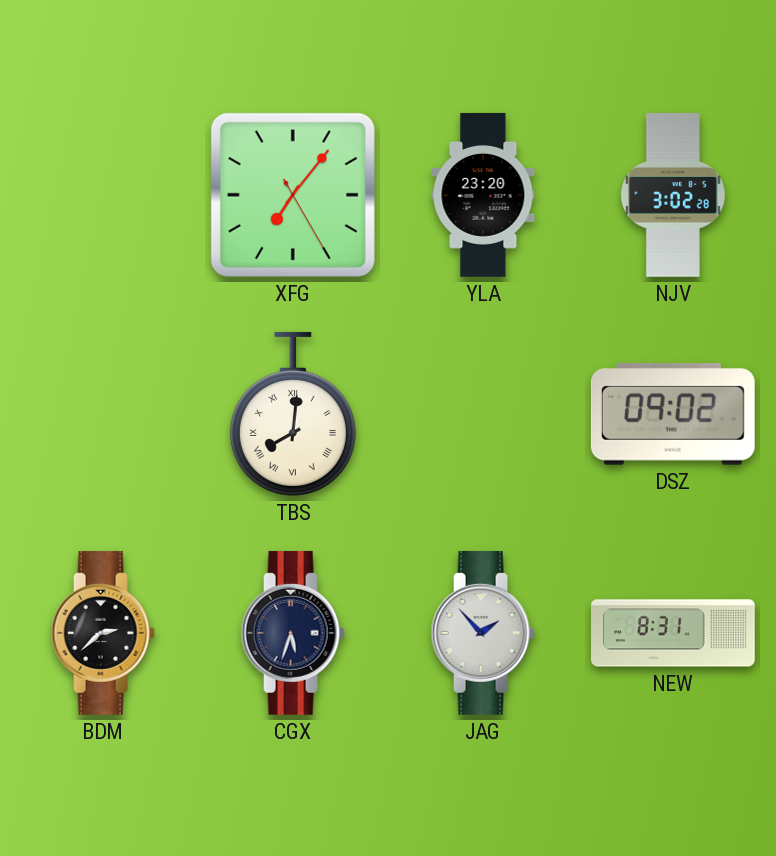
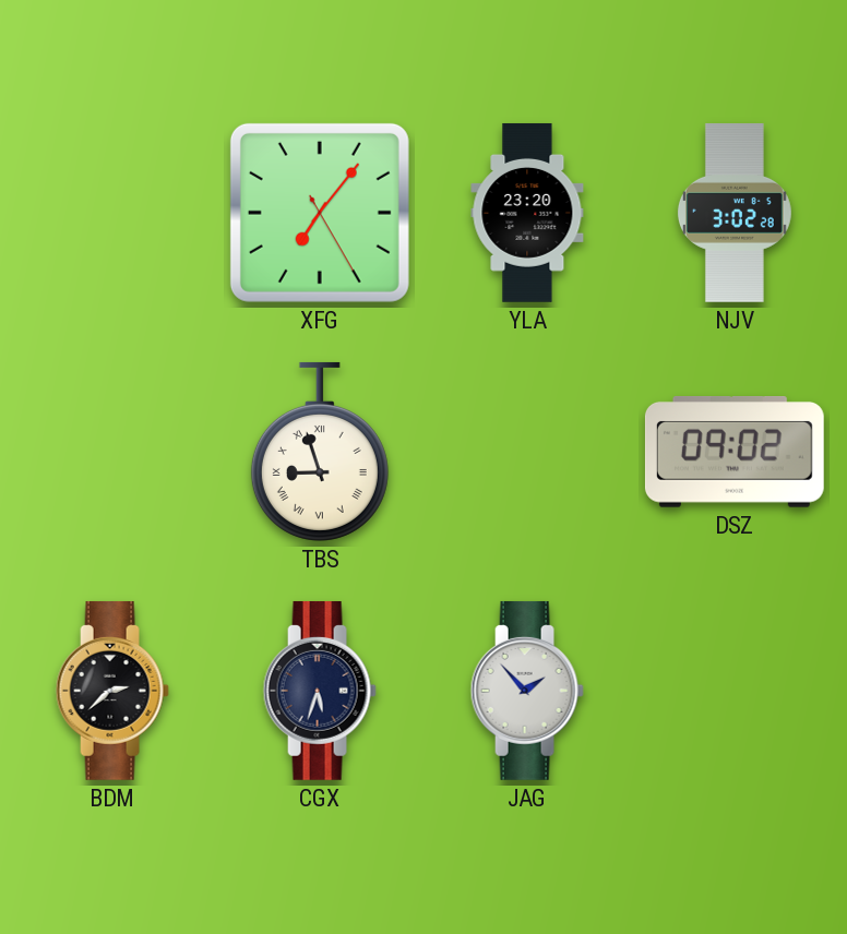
TBS: 8:01 -> 8:57
NEW: 8:31 -> none
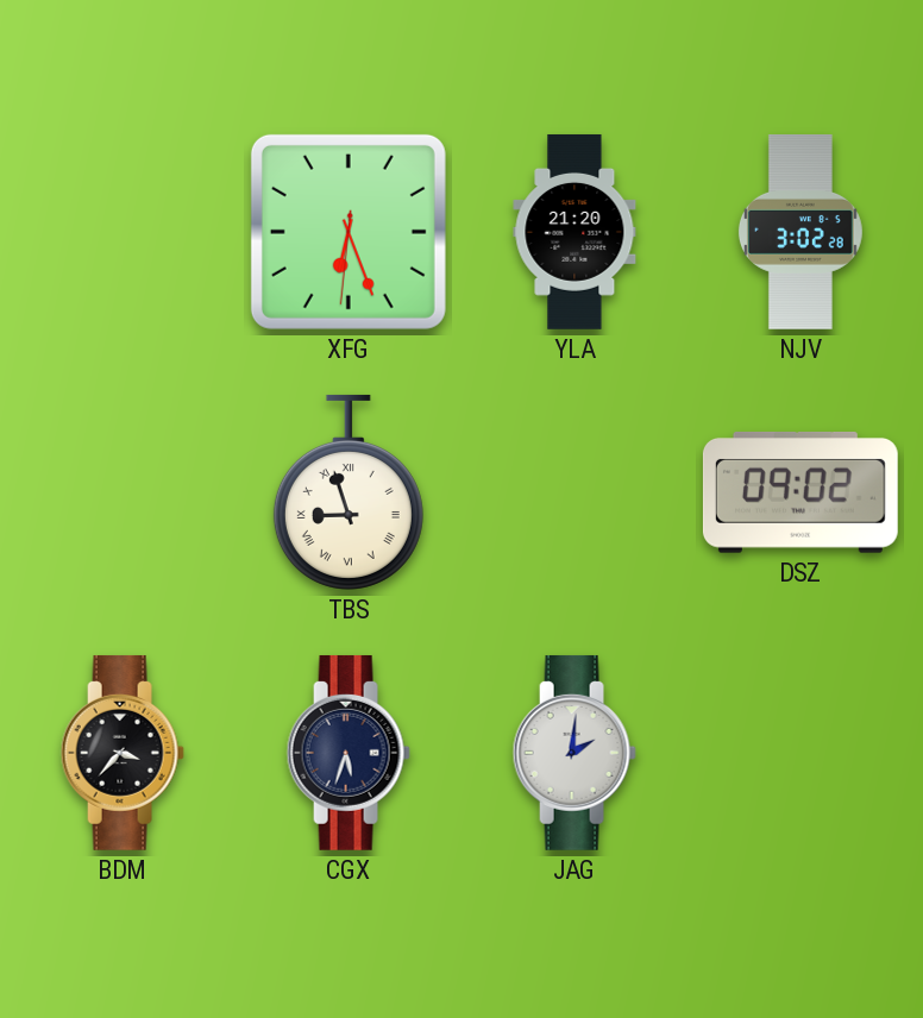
XFG: 7:06 -> 6:26
YLA: 23:20 -> 21:20
BDM: 2:38 -> 3:37
JAG: 1:53 -> 2:01
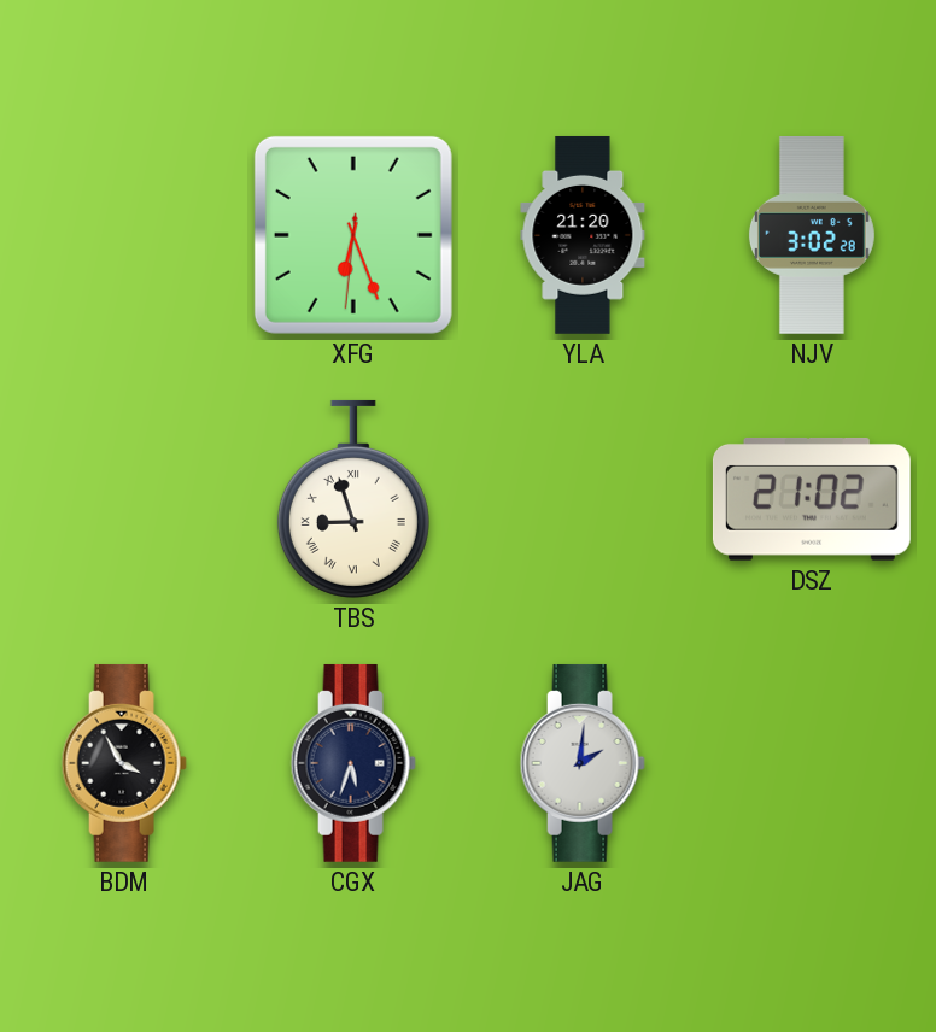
DSZ: 09:02 -> 21:02
BDM: 3:37 -> 3:55
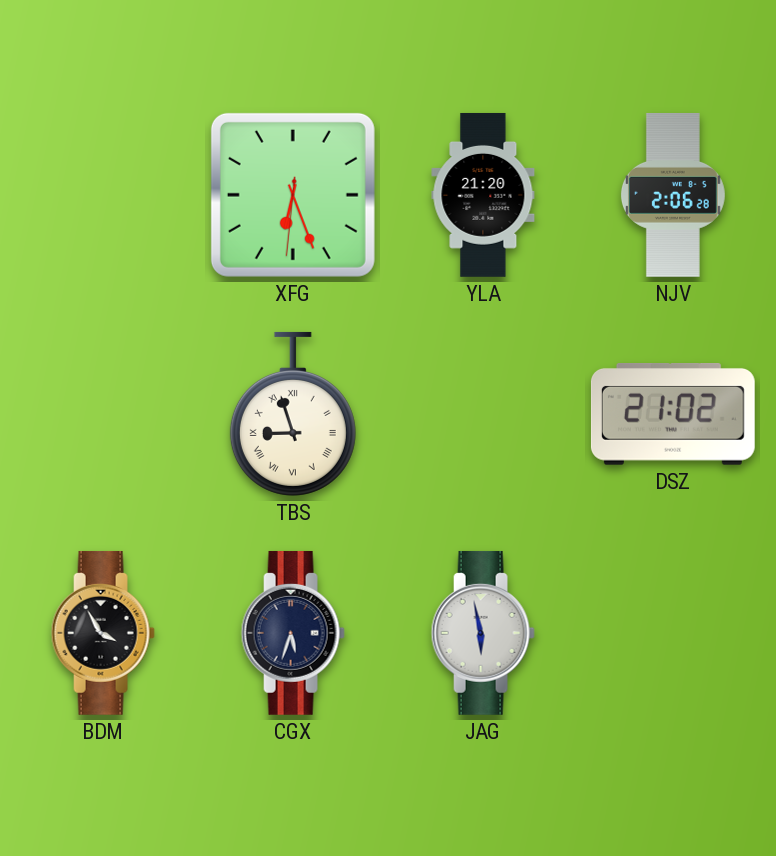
NJV: 3:02 -> 2:06
JAG: 2:01 -> 5:58
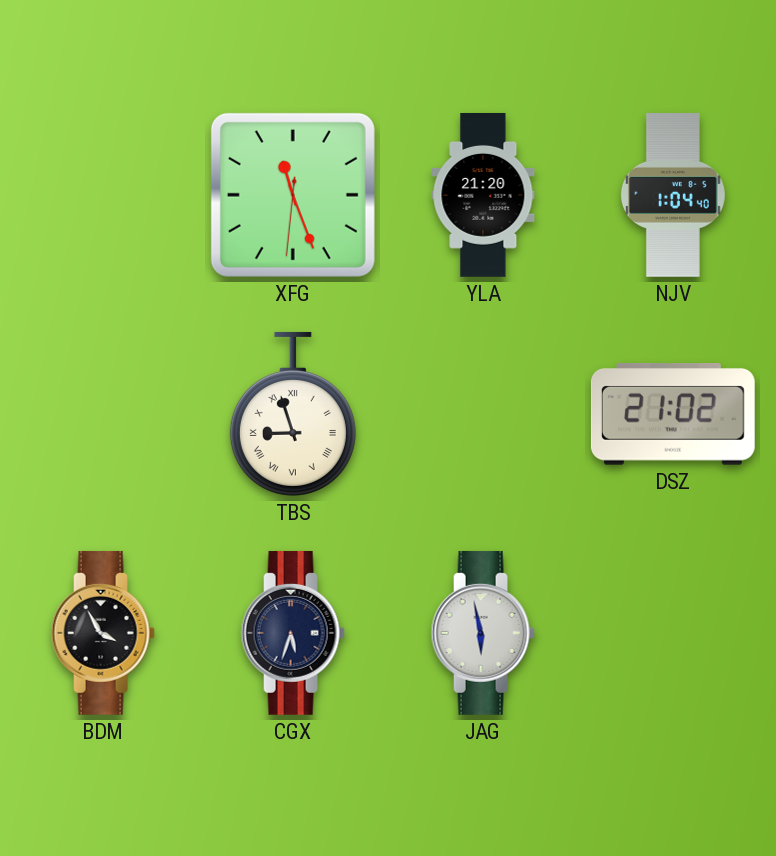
XFG: 6:26 -> 11:26
NJV: 2:06 -> 1:04
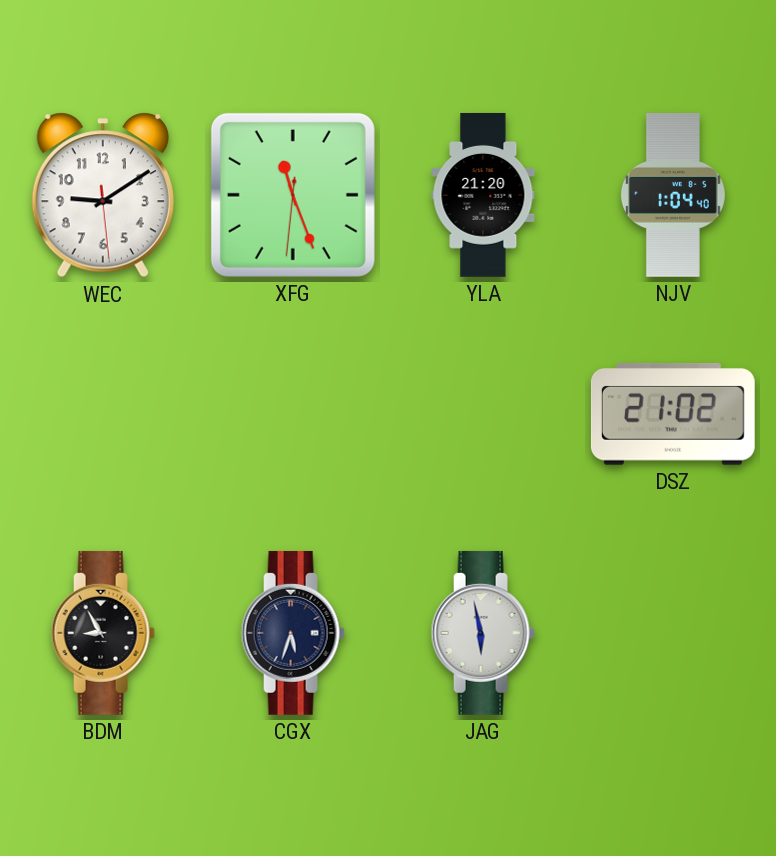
WEC: none -> 9:09
TBS: 8:57 -> none
BDM: 3:55 -> 8:55
